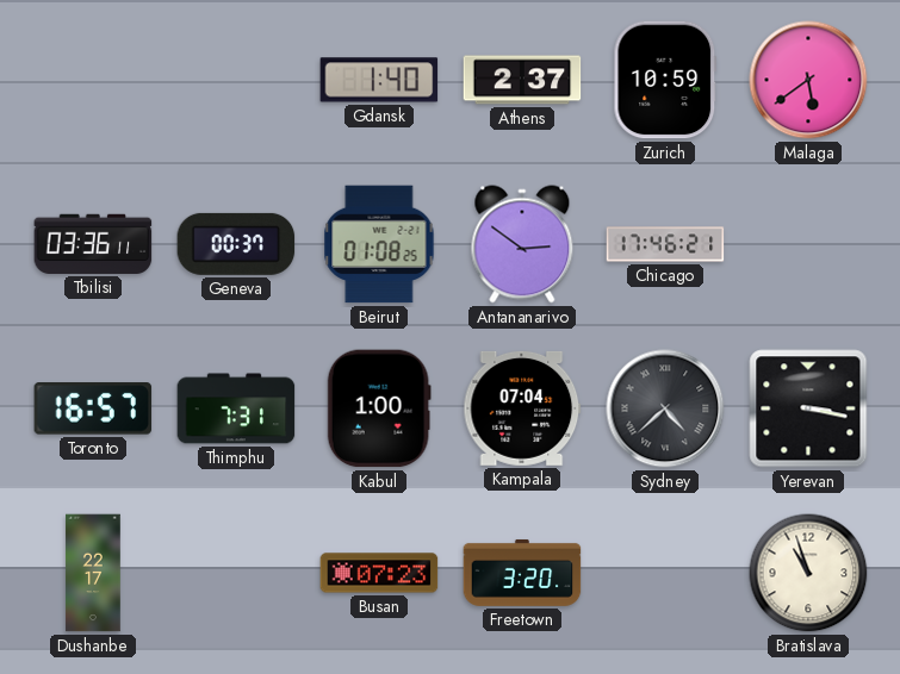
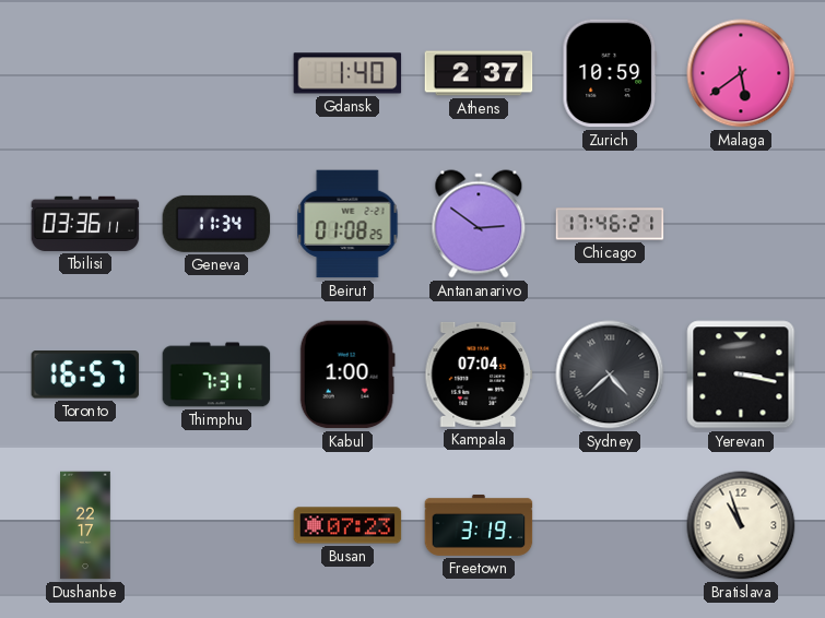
Geneva: 00:37 -> 11:34
Freetown: 3:20 -> 3:19
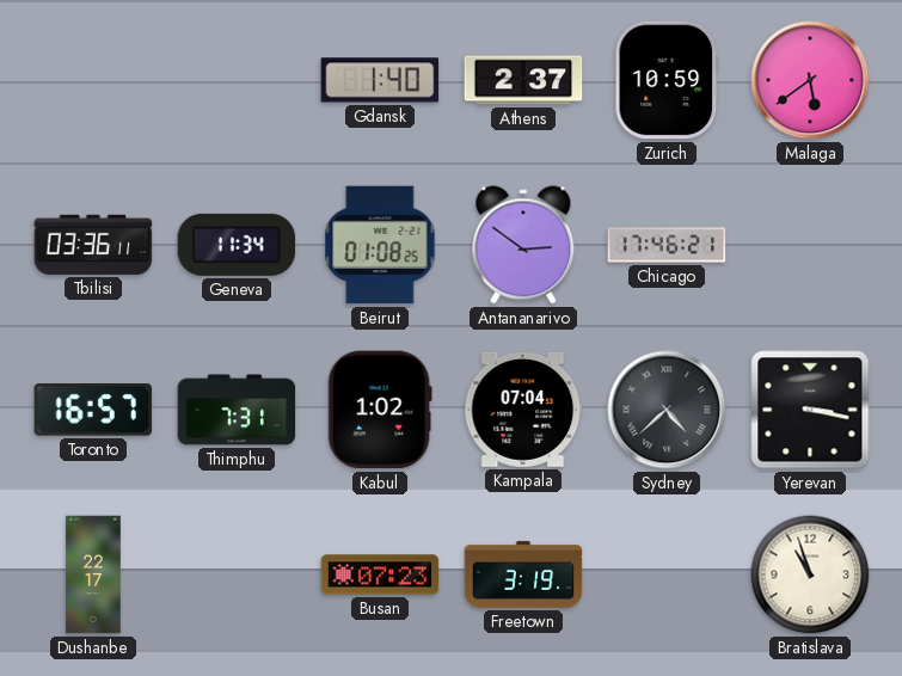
Kabul: 1:00 -> 1:02
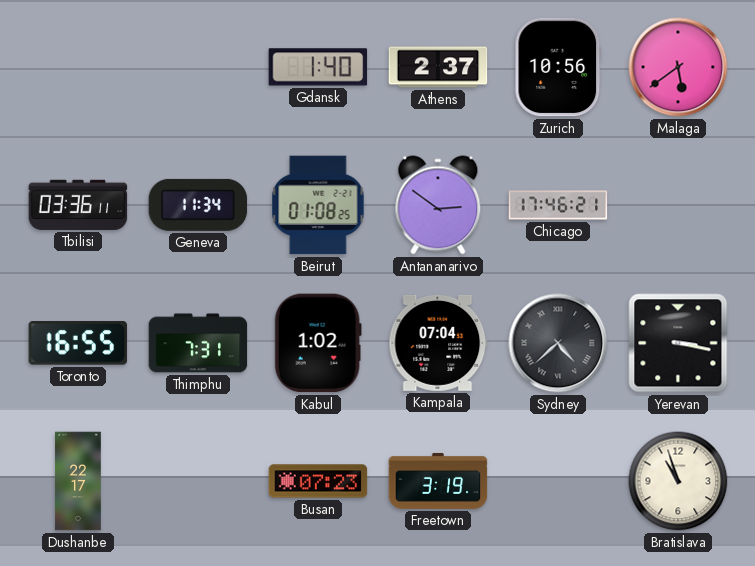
Zurich: 10:59 -> 10:56
Toronto: 16:57 -> 16:55
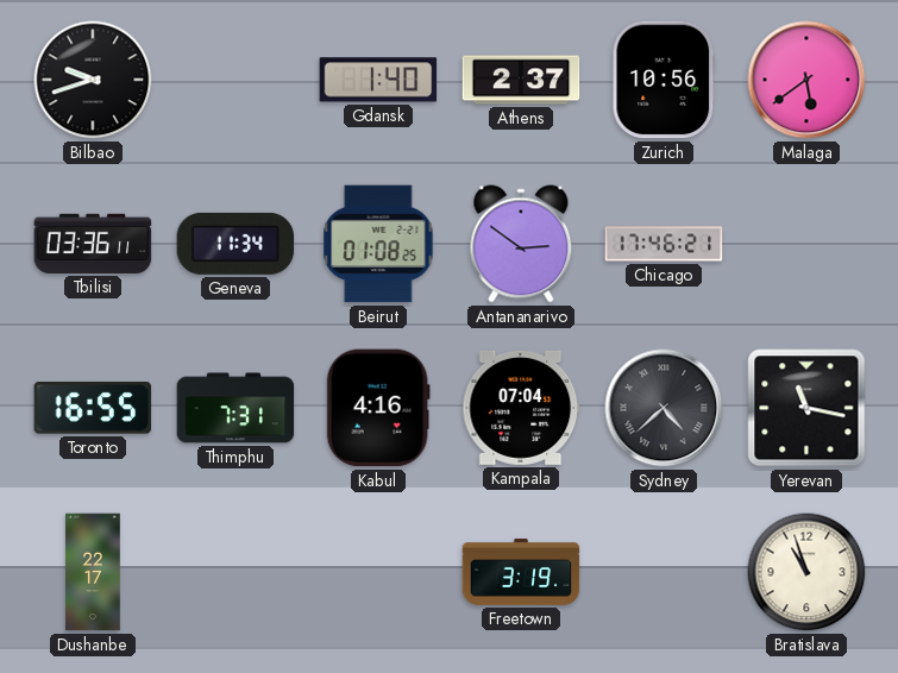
Bilbao: none -> 9:42
Kabul: 1:02 -> 4:16
Yerevan: 3:17 -> 11:17
Busan: 07:23 -> none
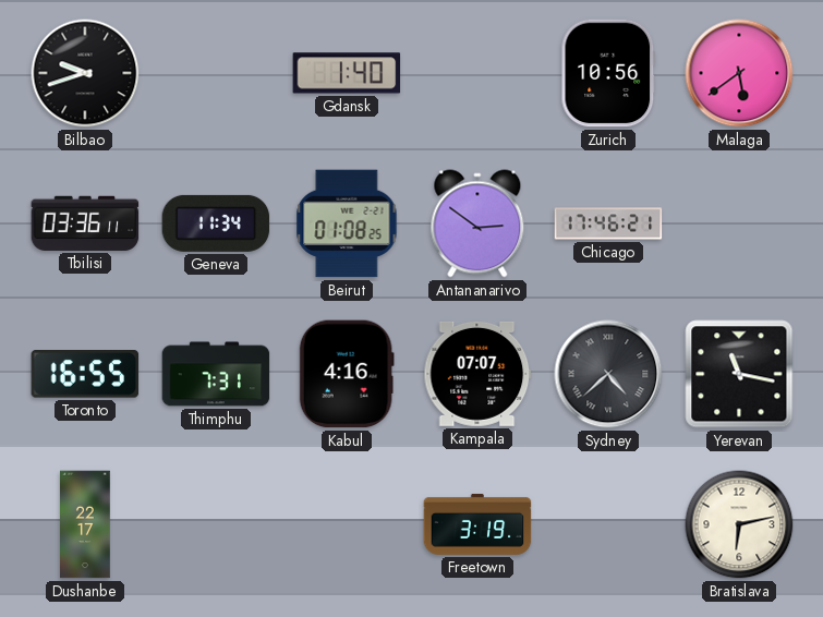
Athens: 2:37 -> none
Kampala: 07:04 -> 07:07
Bratislava: 10:57 -> 6:13
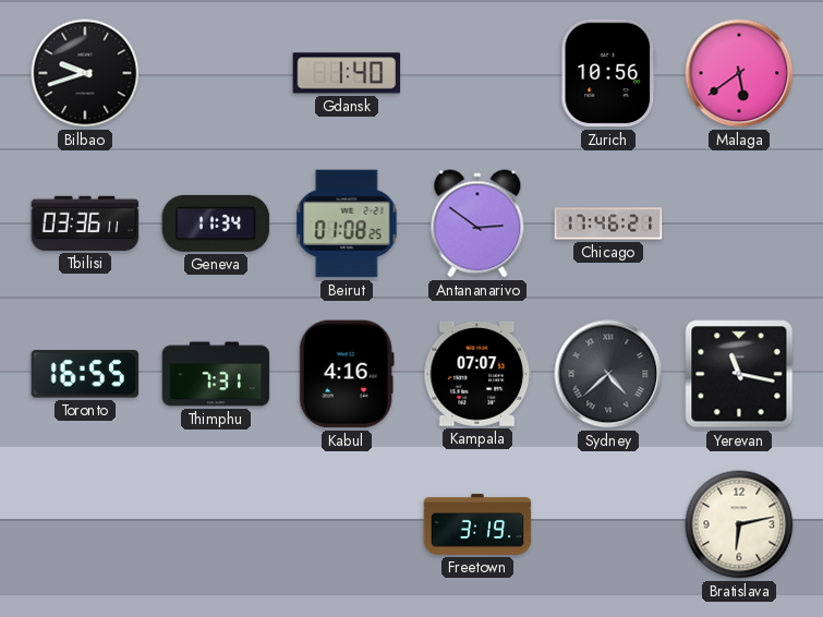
Dushanbe: 22:17 -> none
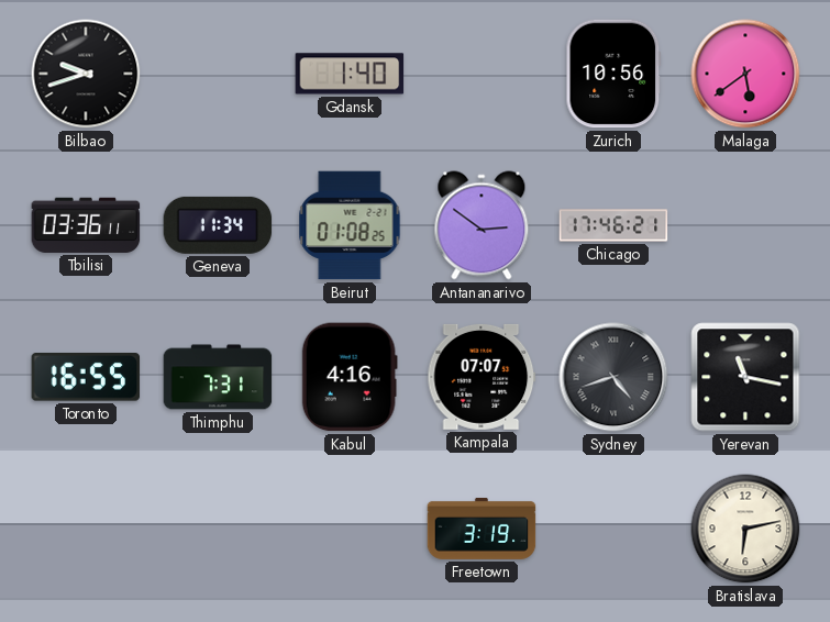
Sydney: 4:38 -> 4:42
